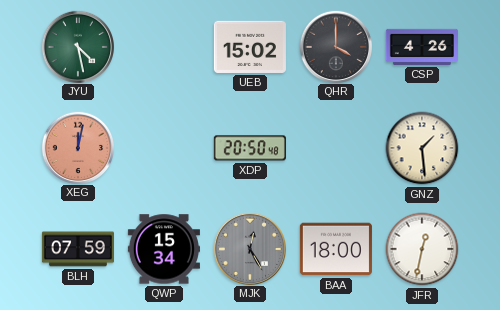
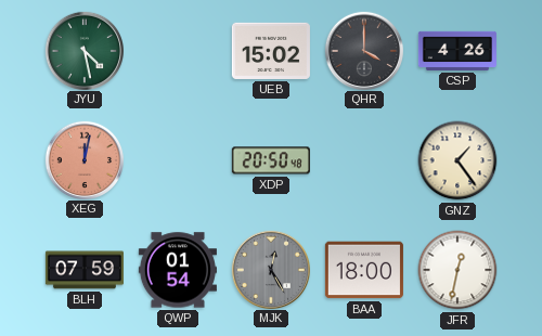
GNZ: 1:29 -> 1:24
QWP: 15:34 -> 01:54
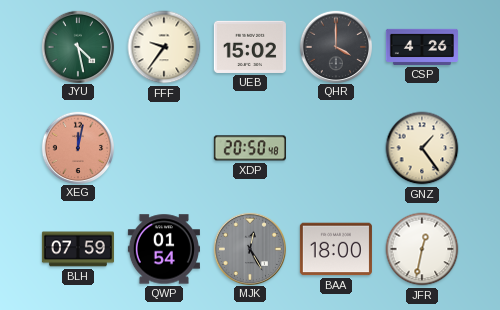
FFF: none -> 9:36
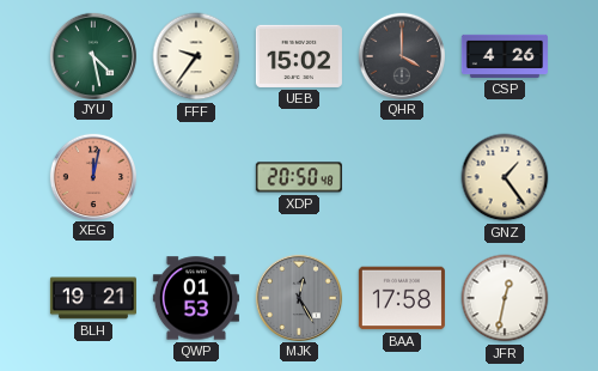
BLH: 07:59 -> 19:21
QWP: 01:54 -> 01:53
BAA: 18:00 -> 17:58
